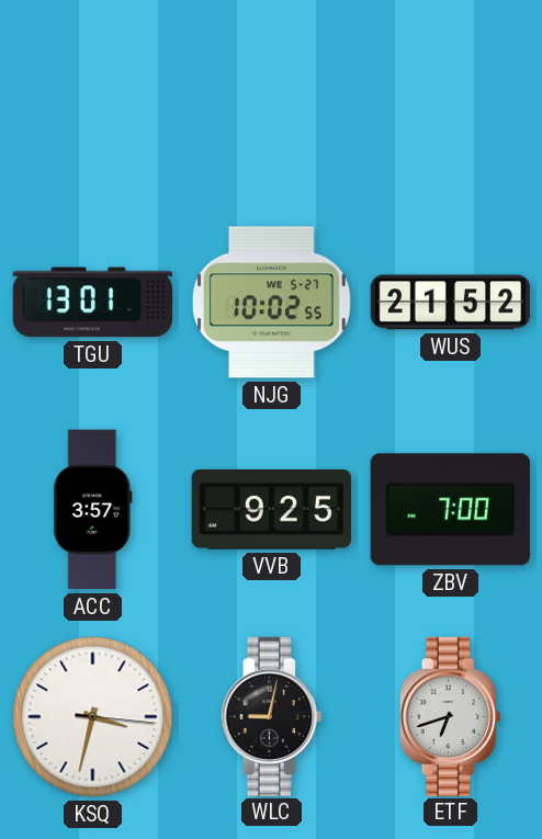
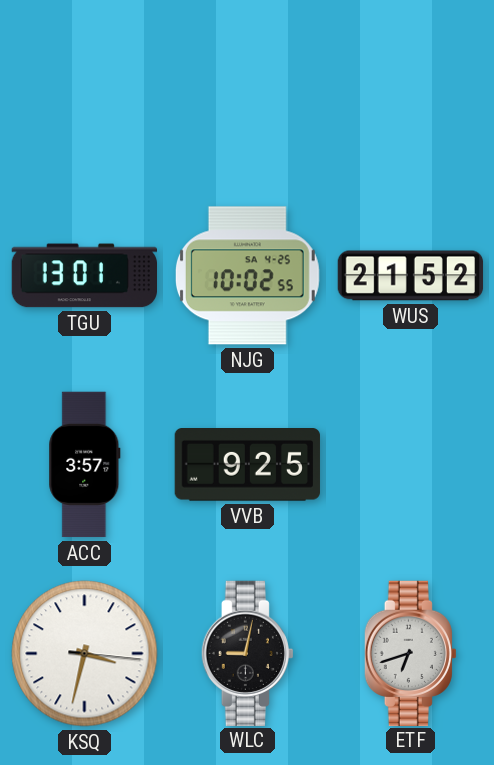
NJG date: WE 5-27 -> SA 4-25
ZBV: 7:00 -> none
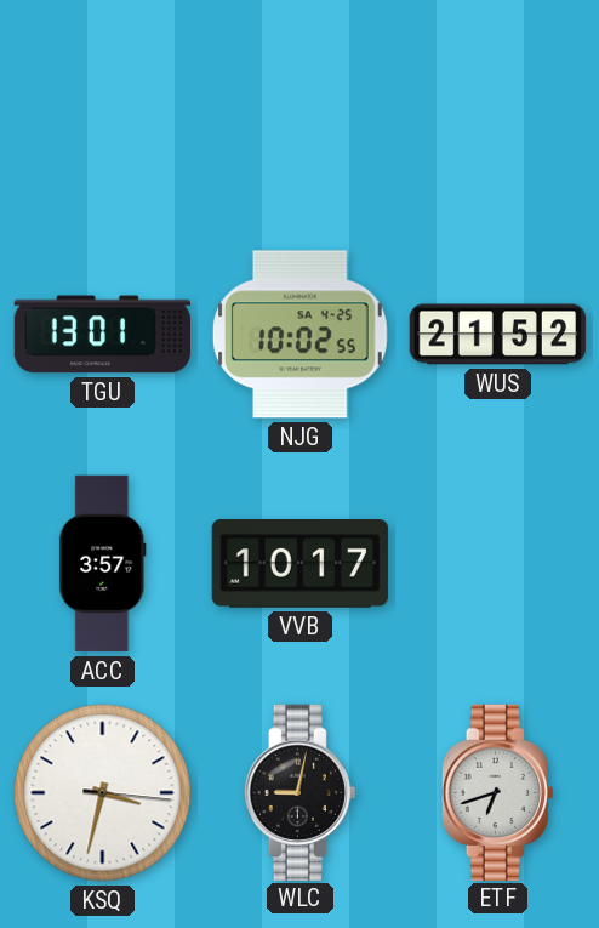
VVB: 9:25 -> 10:17
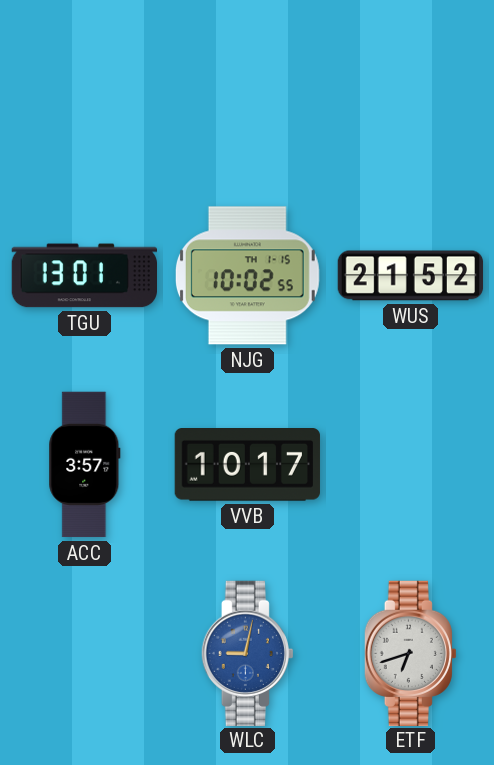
NJG date: SA 4-25 -> TH 1-15
KSQ: 3:32 -> none
WLC dial: black -> blue
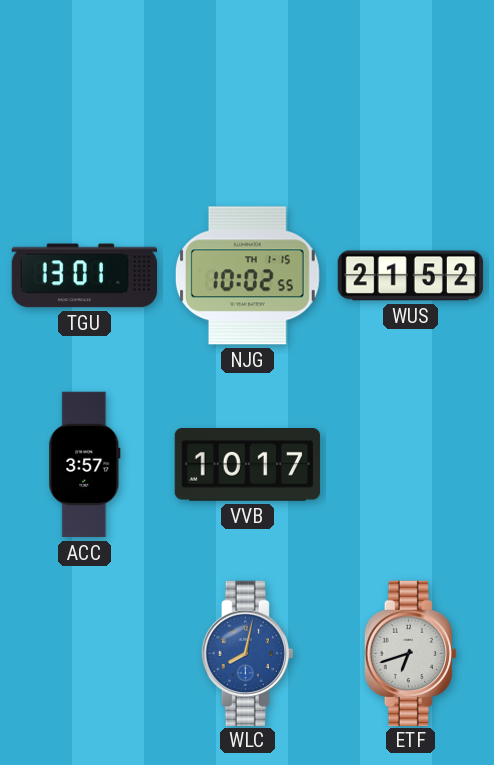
WLC: 9:02 -> 8:02
